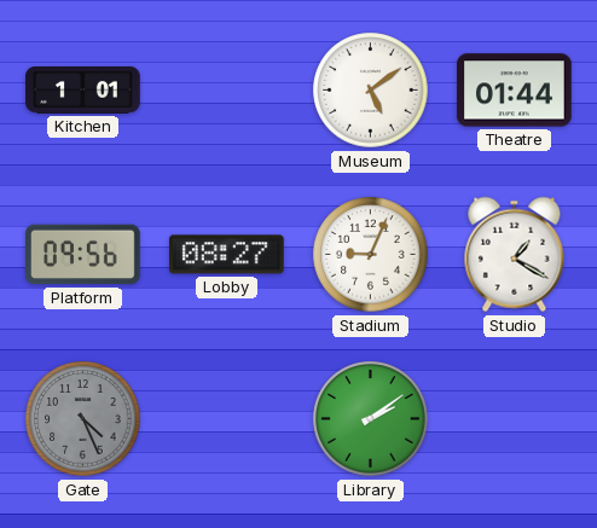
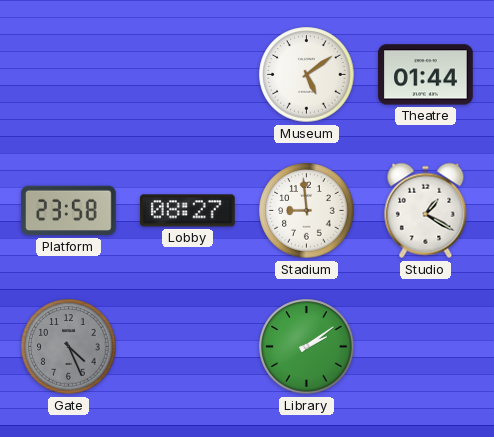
Kitchen: 1:01 -> none
Platform: 09:56 -> 23:58
Stadium: 9:04 -> 8:59
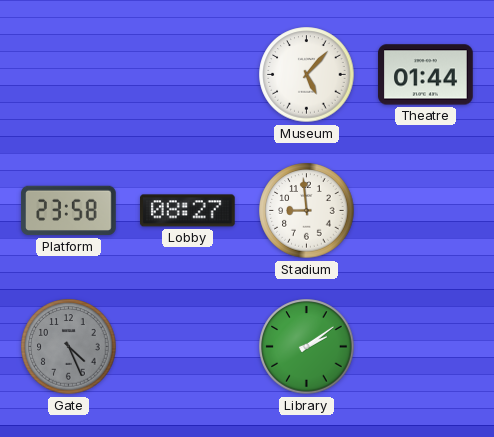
Museum: 5:09 -> 5:07
Studio: 1:20 -> none
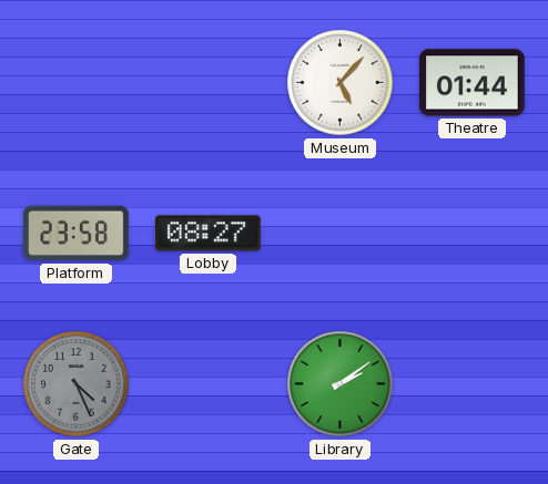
Stadium: 8:59 -> none
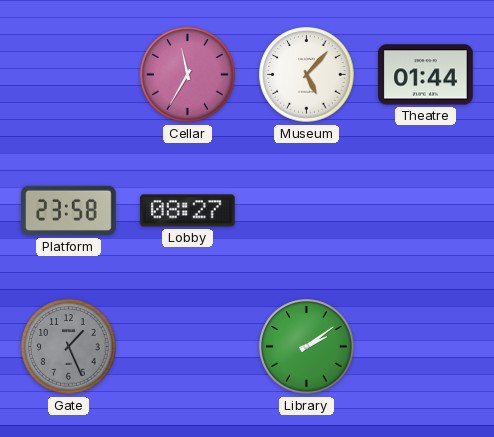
Cellar: none -> 11:35
Gate: 4:26 -> 1:26
